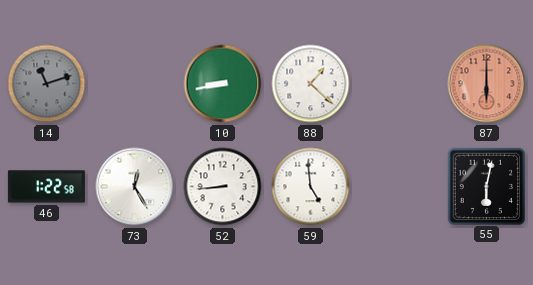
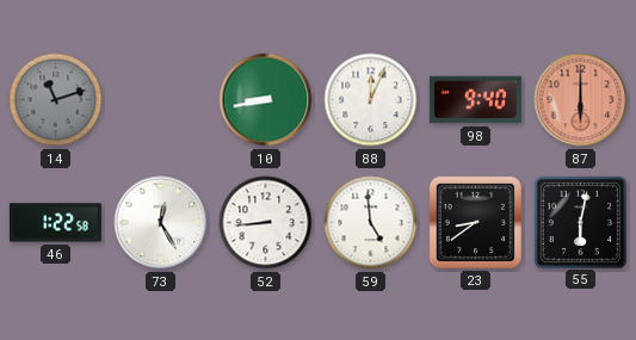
88: 1:22 -> 12:04
98: none -> 9:40
23: none -> 8:39
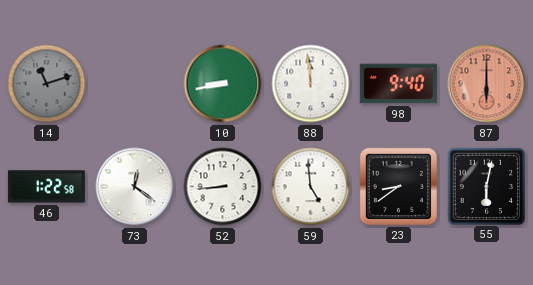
88: 12:04 -> 11:59
73: 12:25 -> 12:21
